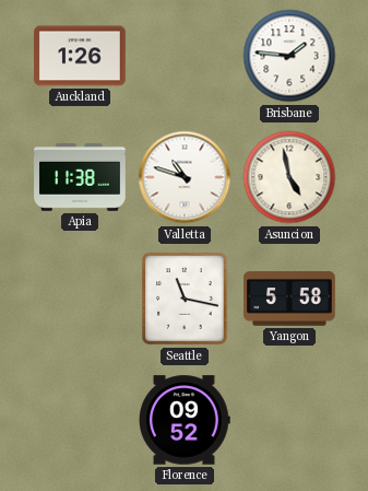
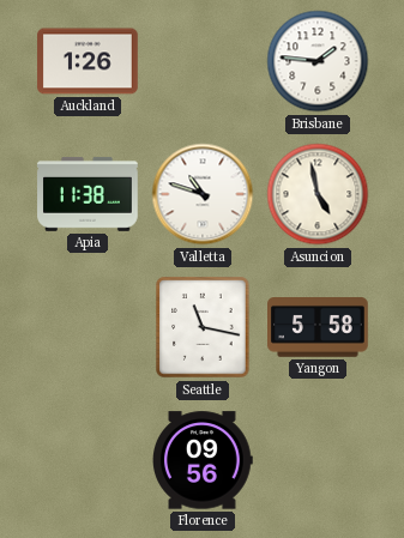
Florence: 09:52 -> 09:56
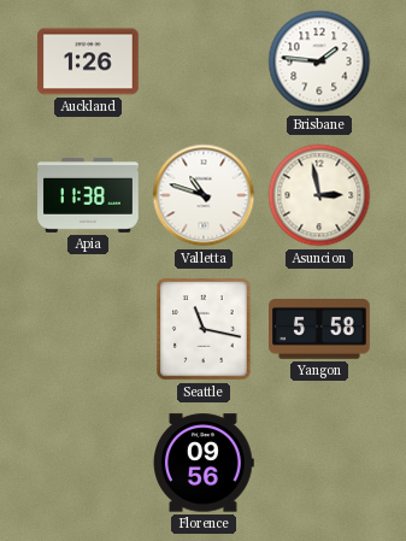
Asuncion: 4:58 -> 2:58
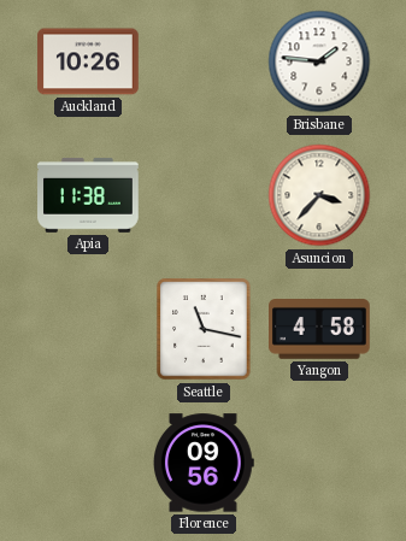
Auckland: 1:26 -> 10:26
Valletta: 10:48 -> none
Asuncion: 2:58 -> 3:37
Yangon: 5:58 -> 4:58
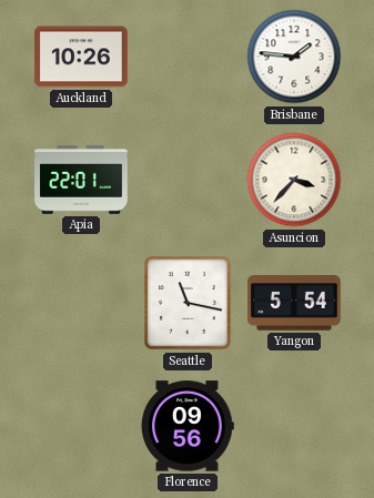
Apia: 11:38 -> 22:01
Yangon: 4:58 -> 5:54
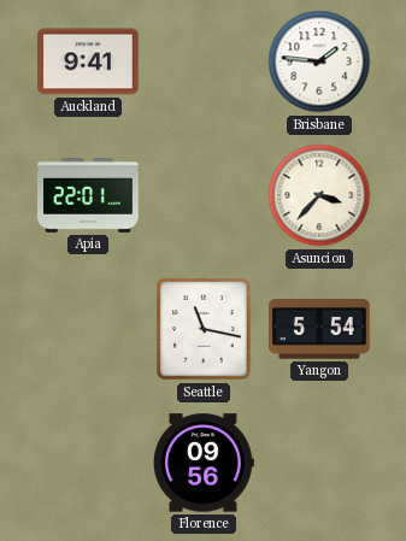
Auckland: 10:26 -> 9:41
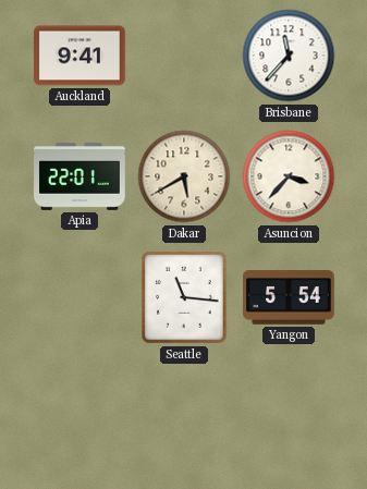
Brisbane: 1:46 -> 11:37
Dakar: none -> 5:40
Seattle: 11:17 -> 11:16
Florence: 09:56 -> none
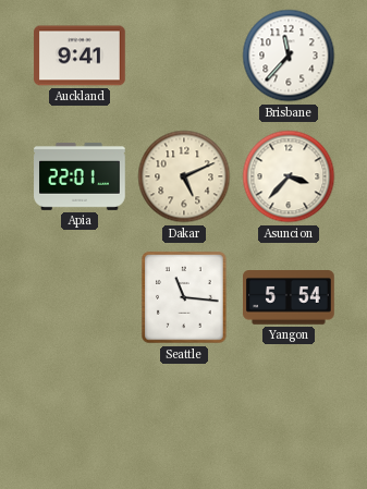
Dakar: 5:40 -> 5:11
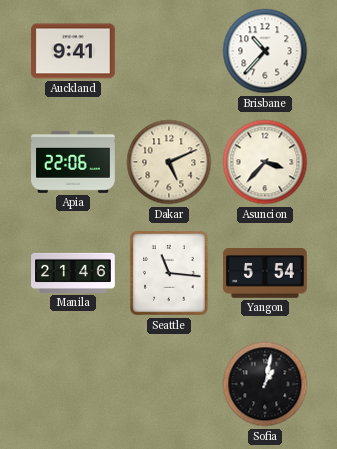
Brisbane: 11:37 -> 10:37
Apia: 22:01 -> 22:06
Manila: none -> 21:46
Sofia: none -> 1:02
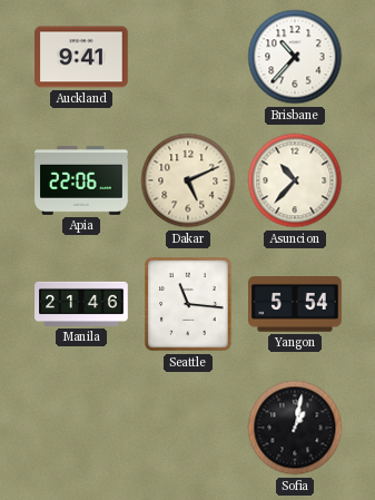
Asuncion: 3:37 -> 10:37
